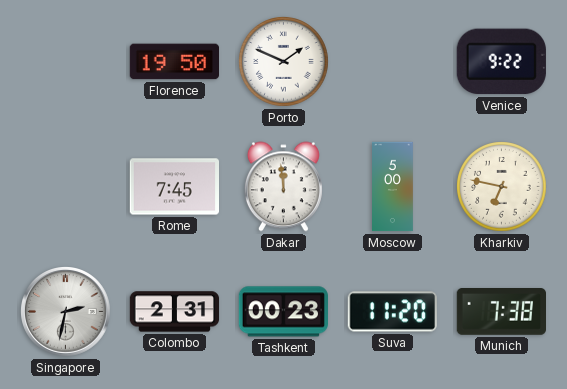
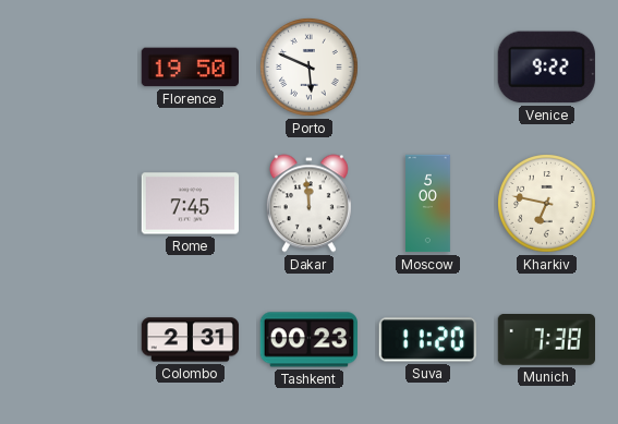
Porto: 1:49 -> 5:49
Singapore: 2:32 -> none
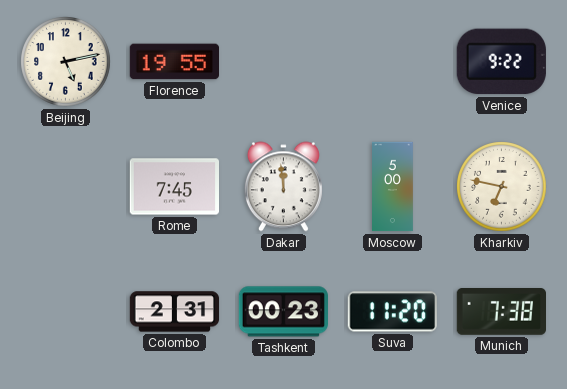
Beijing: none -> 5:13
Florence: 19:50 -> 19:55
Porto: 5:49 -> none
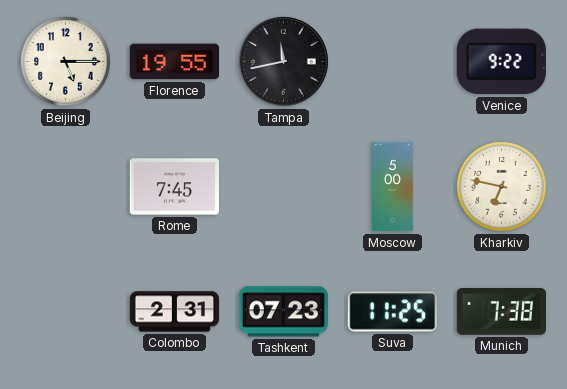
Beijing: 5:13 -> 5:15
Tampa: none -> 11:43
Dakar: 11:59 -> none
Tashkent: 00:23 -> 07:23
Suva: 11:20 -> 11:25
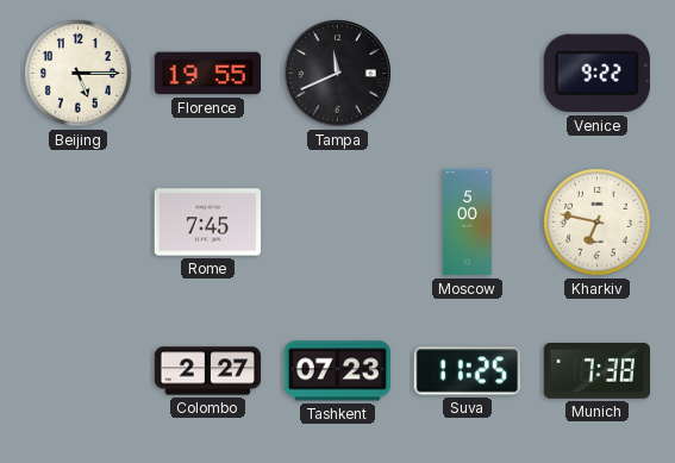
Tampa: 11:43 -> 11:41
Colombo: 2:31 -> 2:27
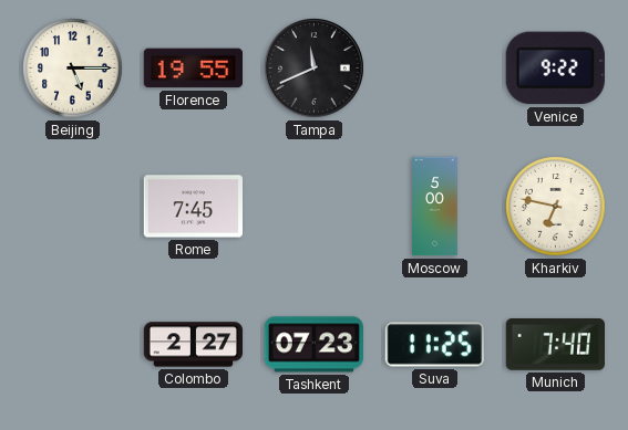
Munich: 7:38 -> 7:40
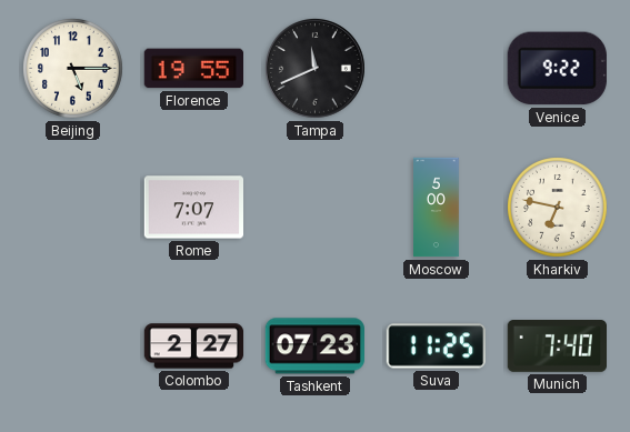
Rome: 7:45 -> 7:07
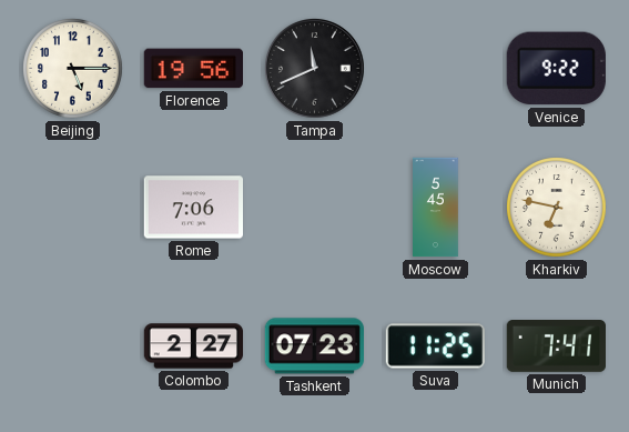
Florence: 19:55 -> 19:56
Rome: 7:07 -> 7:06
Moscow: 5:00 -> 5:45
Munich: 7:40 -> 7:41
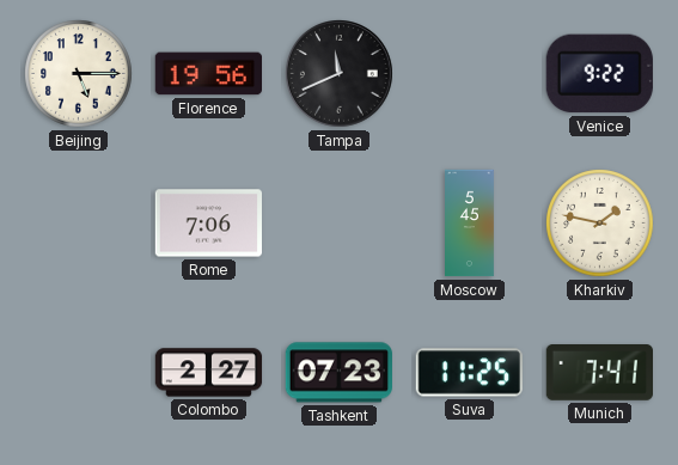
Kharkiv: 6:47 -> 1:47
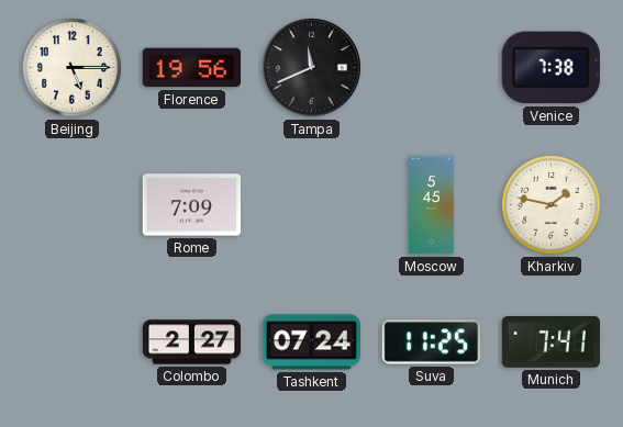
Venice: 9:22 -> 7:38
Rome: 7:06 -> 7:09
Tashkent: 07:23 -> 07:24
